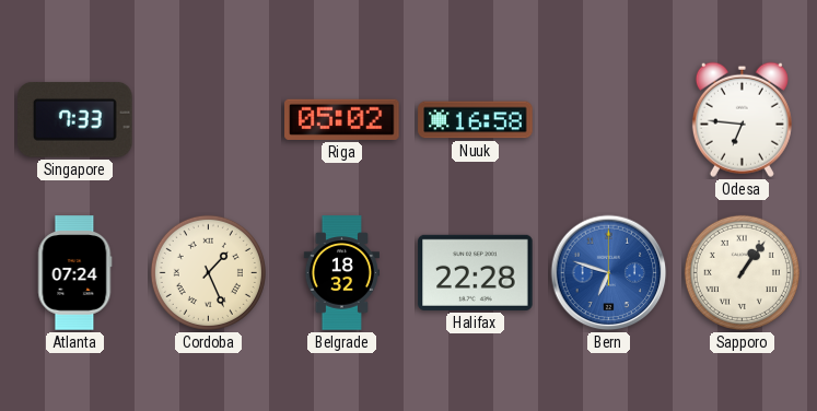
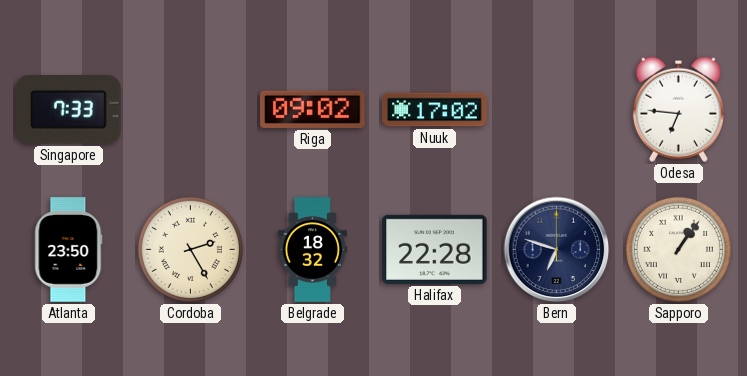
Riga: 05:02 -> 09:02
Nuuk: 16:58 -> 17:02
Atlanta: 07:24 -> 23:50
Cordoba: 1:26 -> 2:25
Bern dial: blue -> navy
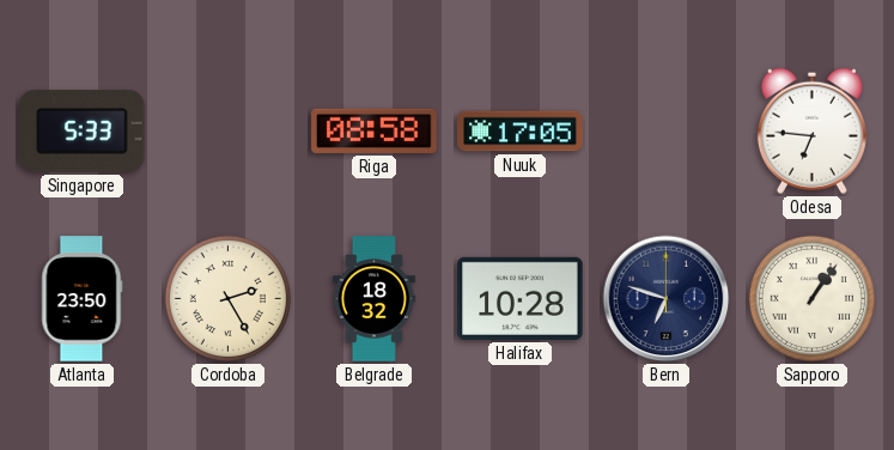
Singapore: 7:33 -> 5:33
Riga: 09:02 -> 08:58
Nuuk: 17:02 -> 17:05
Halifax: 22:28 -> 10:28
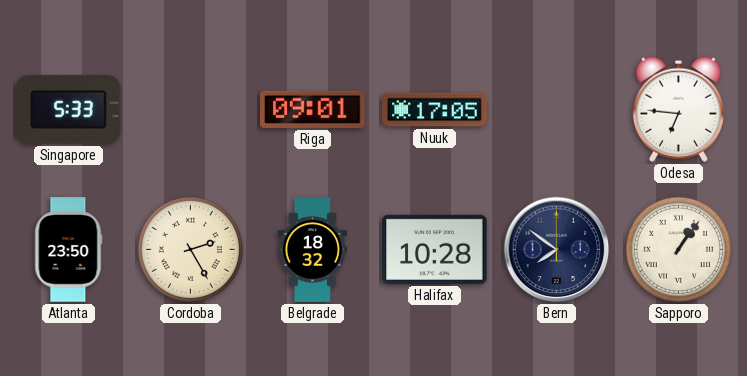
Riga: 08:58 -> 09:01
Bern: 6:48 -> 7:51
